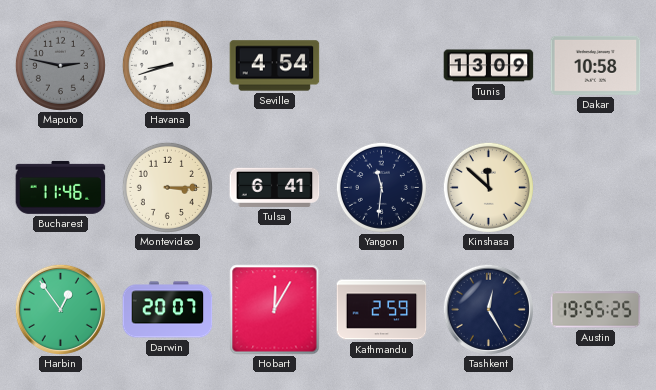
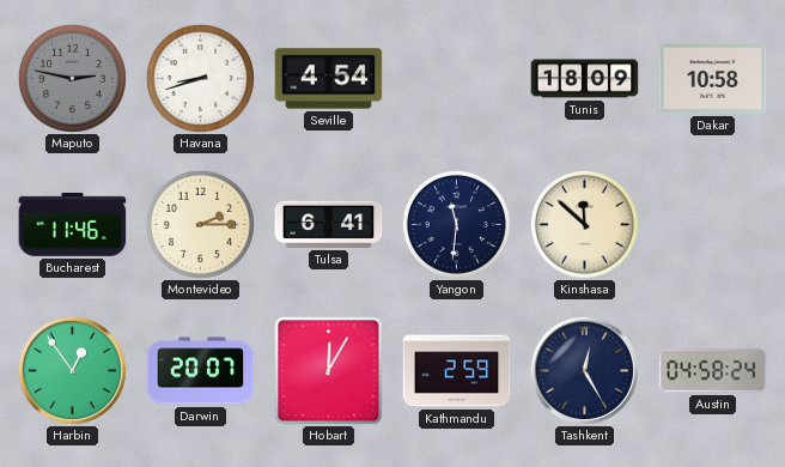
Tunis: 13:09 -> 18:09
Montevideo: 3:15 -> 2:15
Austin: 19:55 -> 04:58
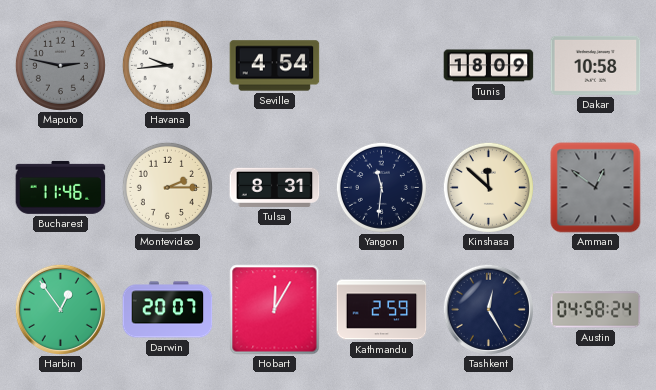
Havana: 8:42 -> 9:44
Tulsa: 6:41 -> 8:31
Amman: none -> 12:51
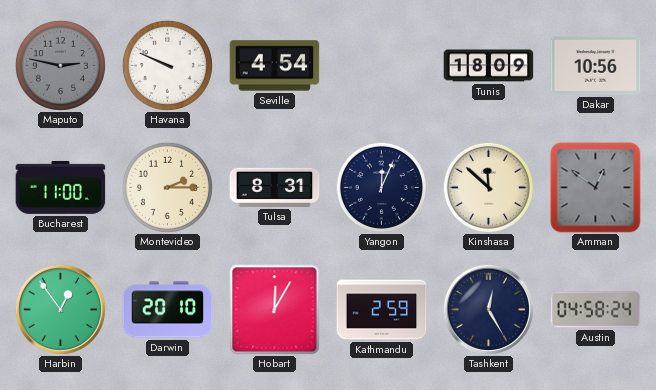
Havana: 9:44 -> 9:49
Dakar: 10:58 -> 10:56
Bucharest: 11:46 -> 11:00
Yangon: 11:31 -> 12:04
Darwin: 20:07 -> 20:10
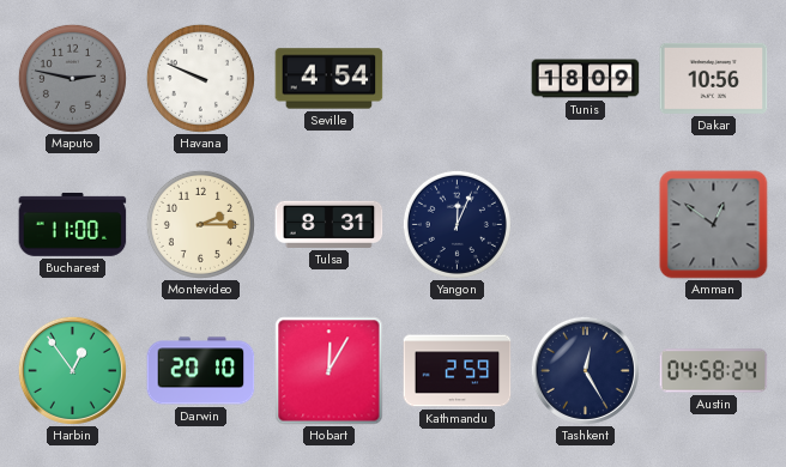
Kinshasa: 11:52 -> none
